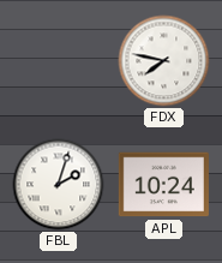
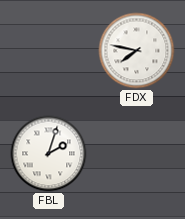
APL: 10:24 -> none
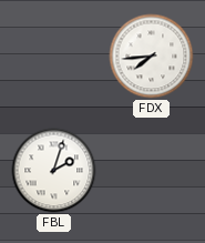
FDX: 7:47 -> 7:44
